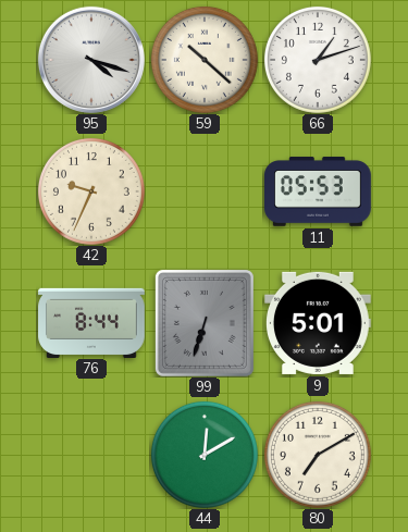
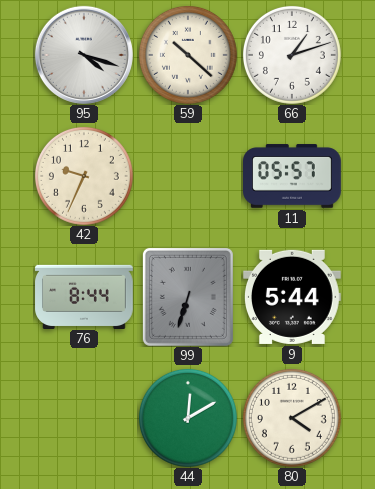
11: 05:53 -> 05:57
9: 5:01 -> 5:44
80: 7:10 -> 4:10
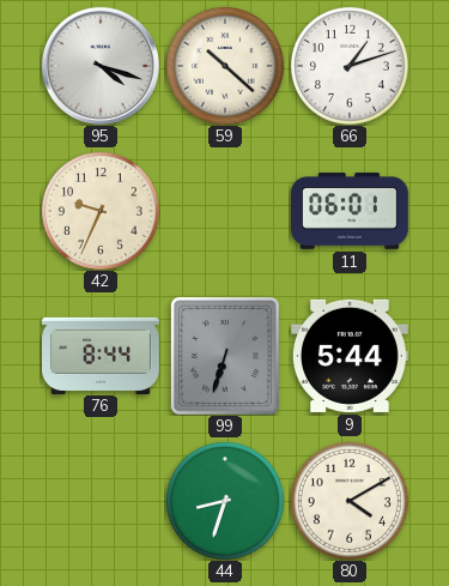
11: 05:57 -> 06:01
44: 12:10 -> 8:33
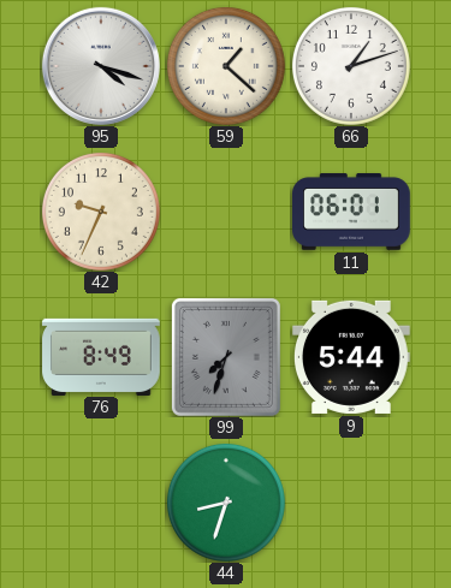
59: 10:22 -> 1:22
76: 8:44 -> 8:49
99: 6:33 -> 7:33
80: 4:10 -> none
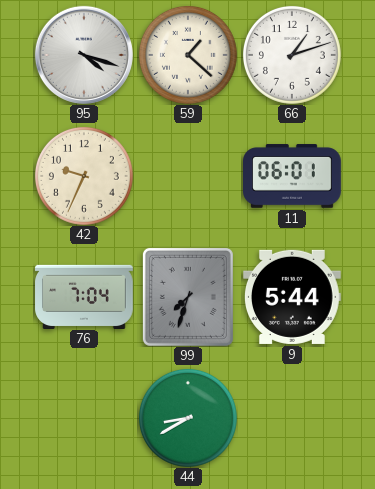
76: 8:49 -> 7:04
44: 8:33 -> 8:40
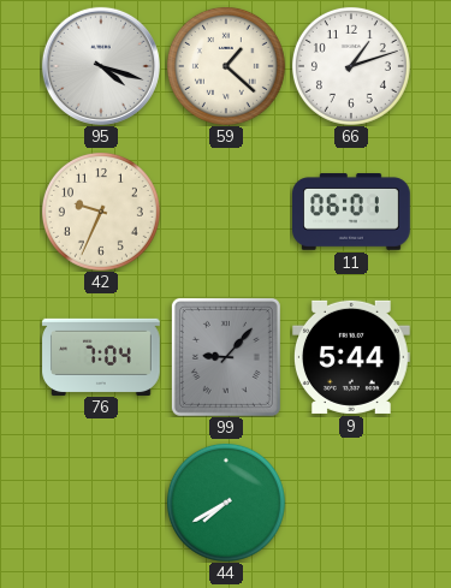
99: 7:33 -> 9:07
44: 8:40 -> 7:40
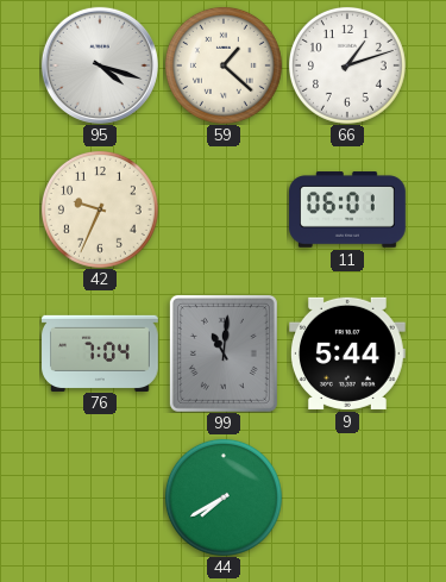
99: 9:07 -> 11:01
